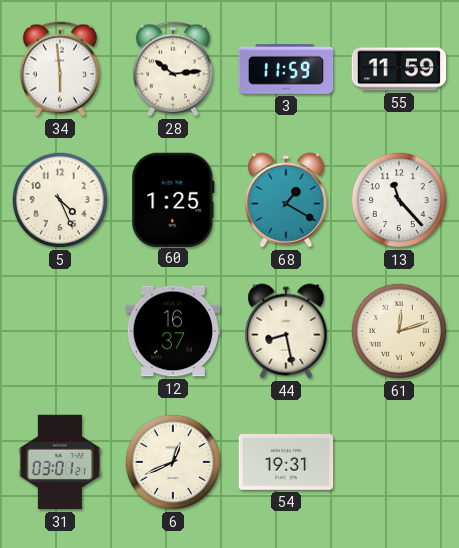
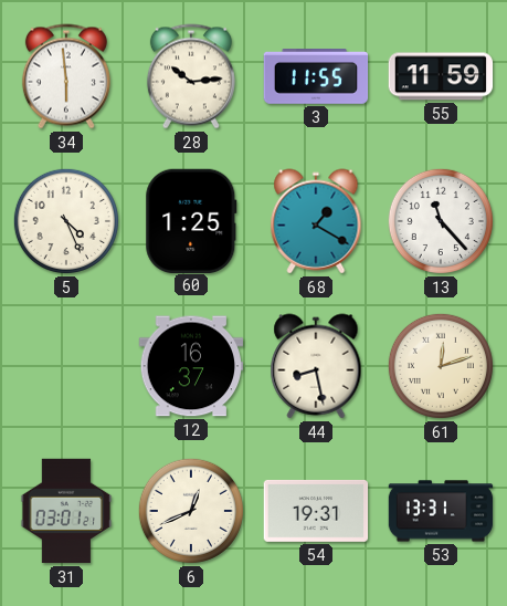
3: 11:59 -> 11:55
53: none -> 13:31
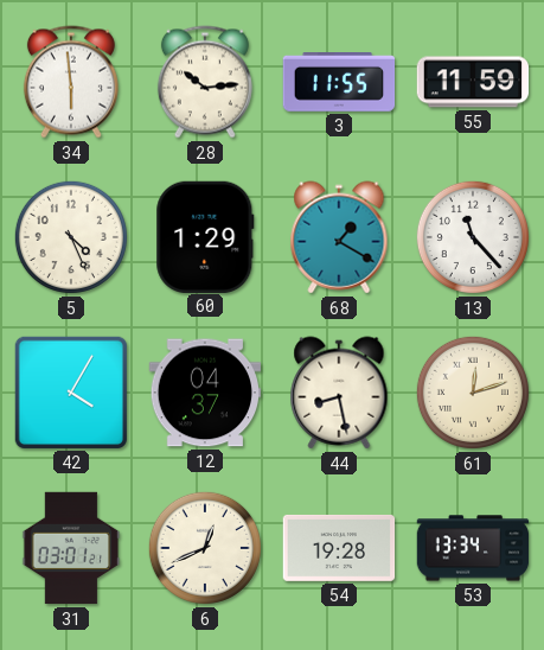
60: 1:25 -> 1:29
42: none -> 4:05
12: 16:37 -> 04:37
54: 19:31 -> 19:28
53: 13:31 -> 13:34
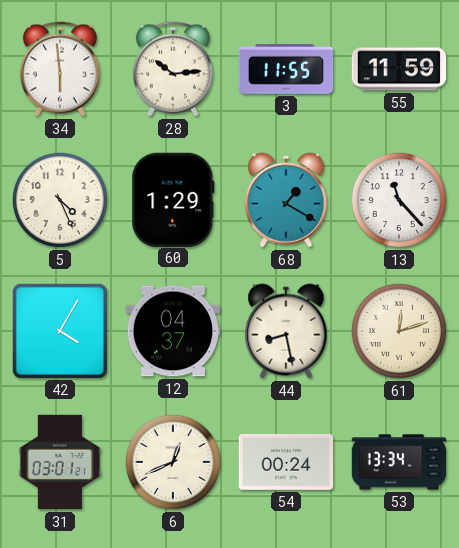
54: 19:28 -> 00:24
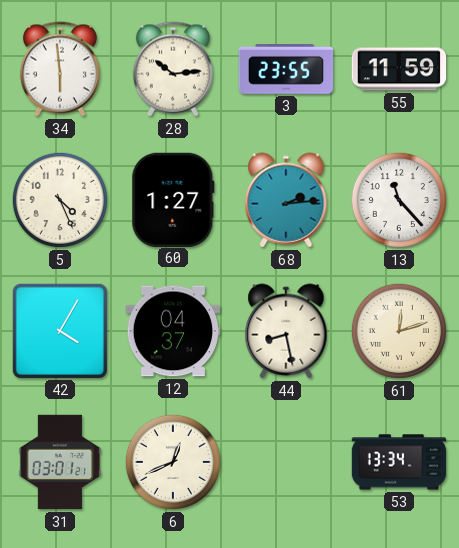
3: 11:55 -> 23:55
60: 1:29 -> 1:27
68: 1:20 -> 2:14
54: 00:24 -> none
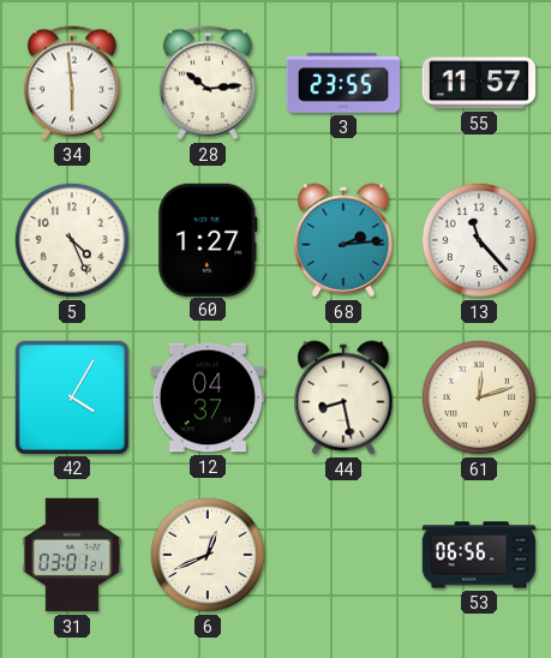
55: 11:59 -> 11:57
53: 13:34 -> 06:56
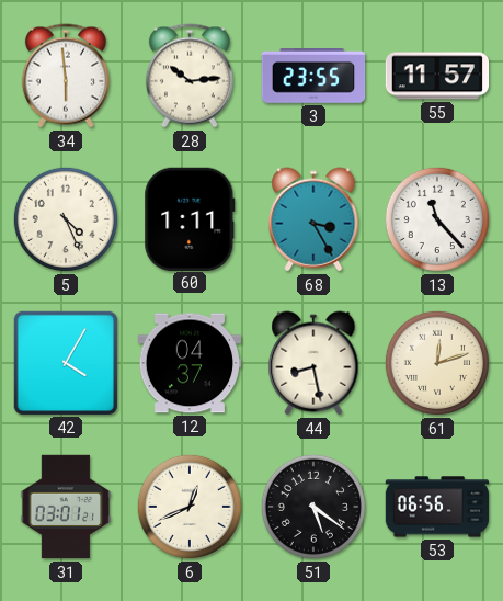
60: 1:27 -> 1:11
68: 2:14 -> 3:25
51: none -> 5:21
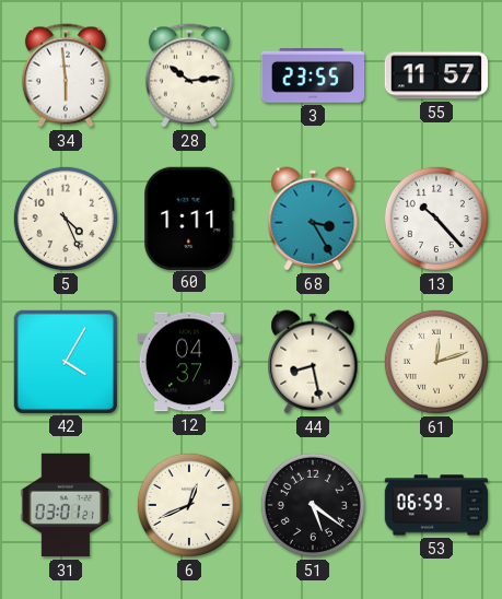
13: 11:23 -> 10:23
53: 06:56 -> 06:59
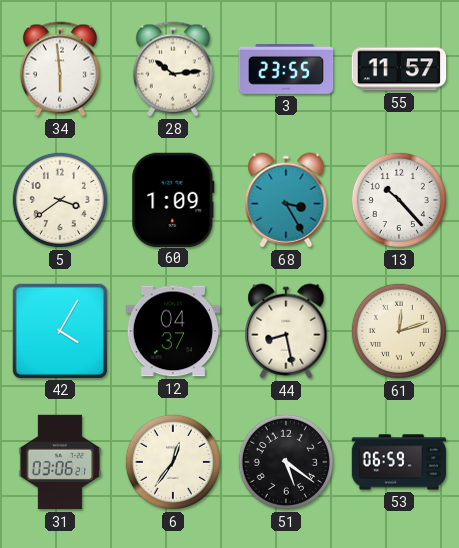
5: 4:26 -> 3:39
60: 1:11 -> 1:09
31: 03:01 -> 03:06
6: 12:41 -> 12:36
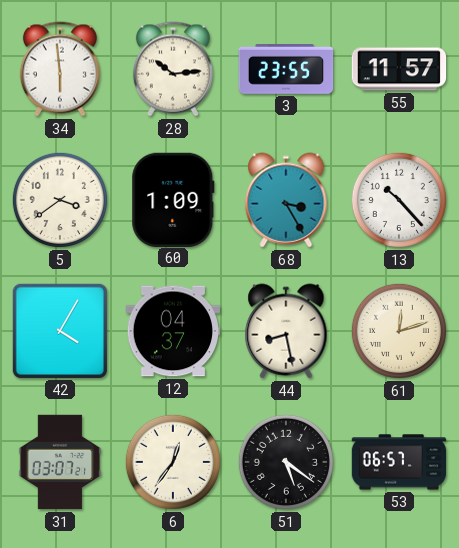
31: 03:06 -> 03:07
53: 06:59 -> 06:57
